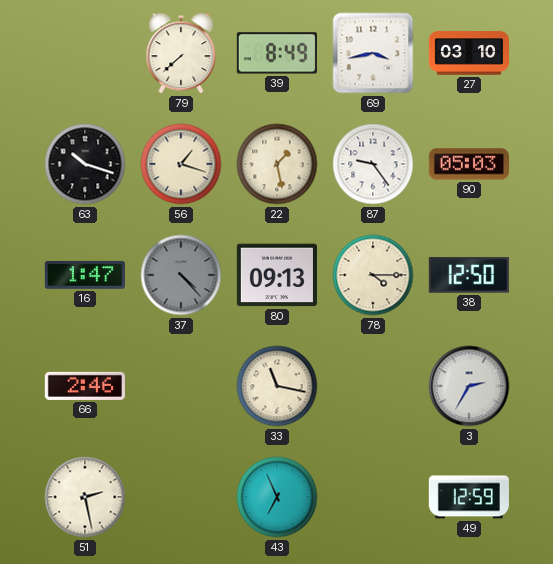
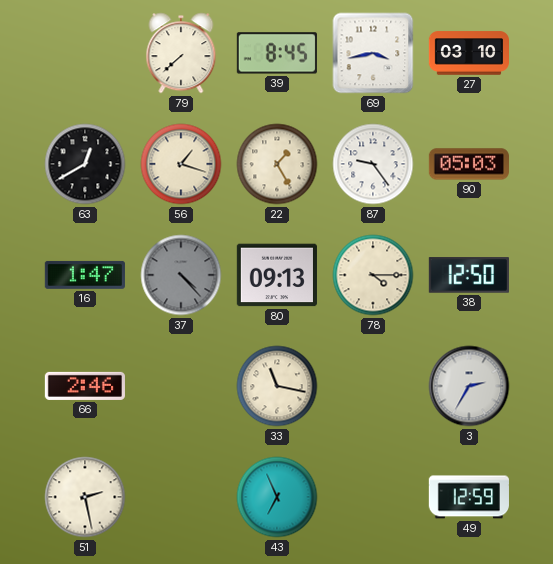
39: 8:49 -> 8:45
63: 10:18 -> 12:40
22: 1:28 -> 1:25
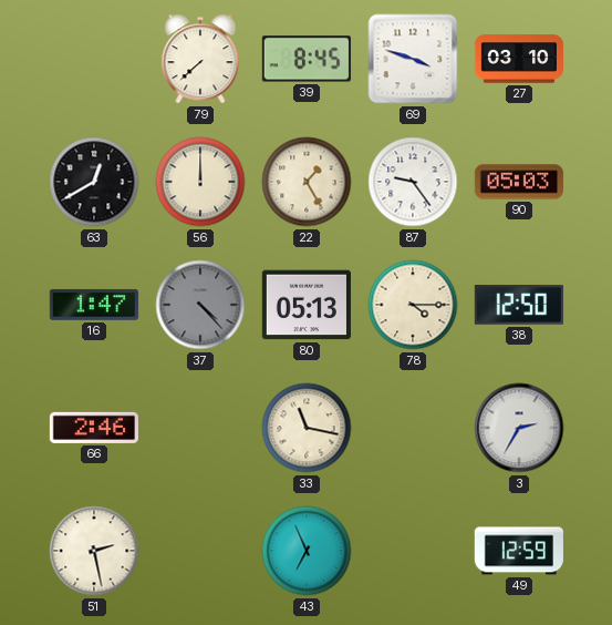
69: 3:43 -> 3:48
56: 1:18 -> 12:00
80: 09:13 -> 05:13
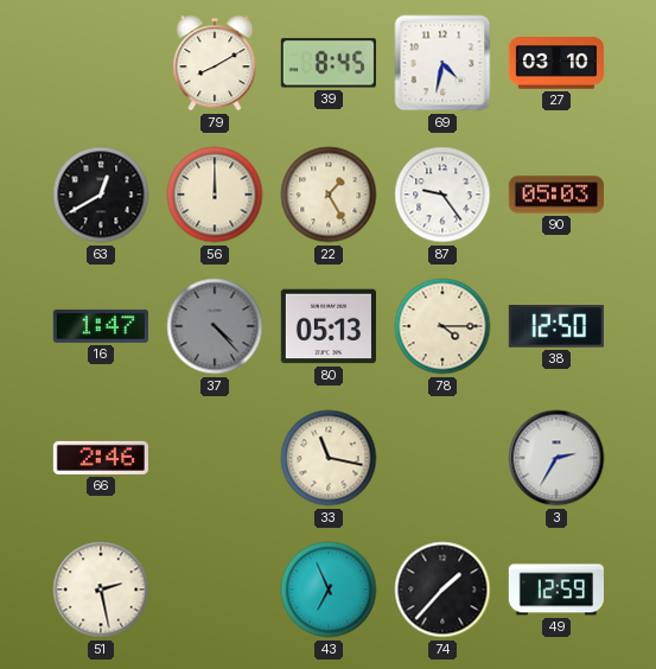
79: 7:38 -> 8:10
69: 3:48 -> 4:32
74: none -> 1:37
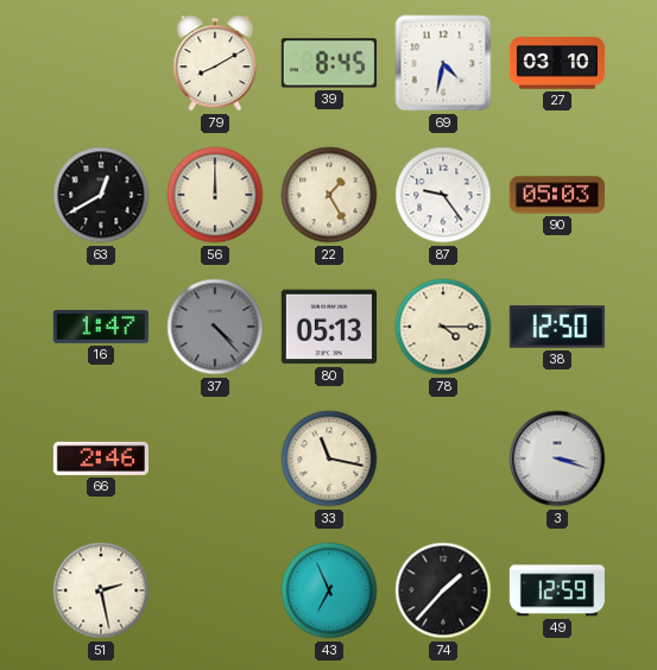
3: 2:35 -> 3:18
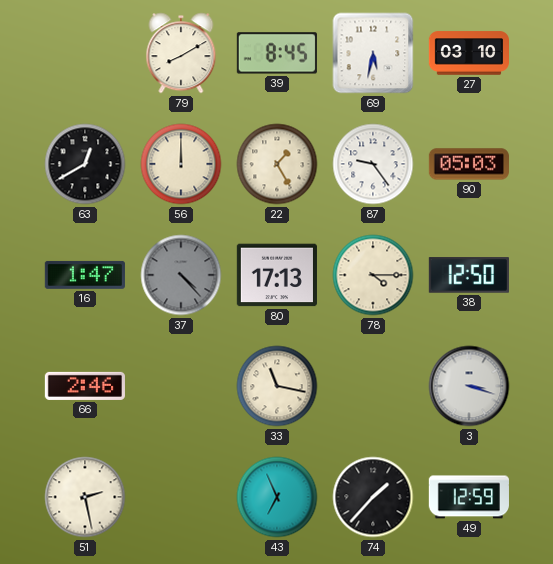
69: 4:32 -> 5:32
80: 05:13 -> 17:13
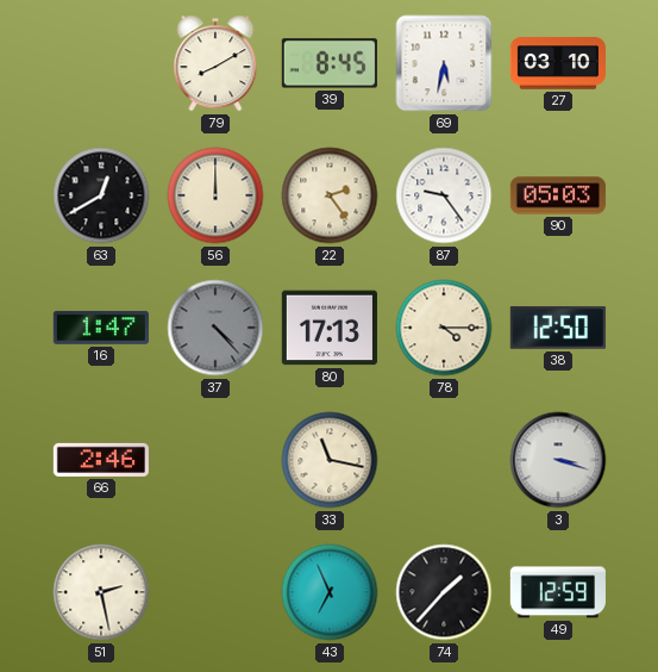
22: 1:25 -> 2:24
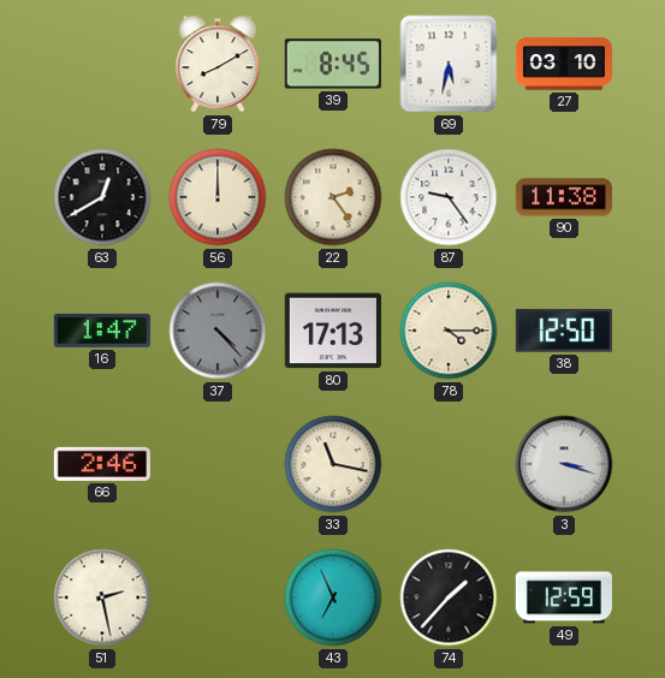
90: 05:03 -> 11:38
